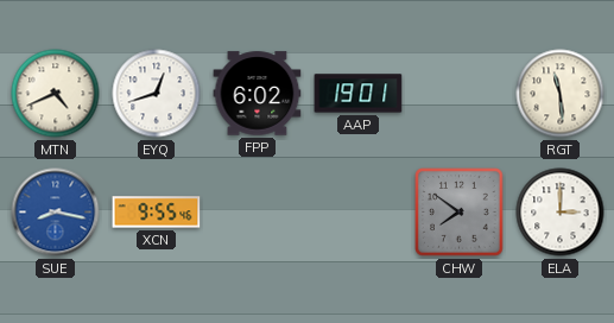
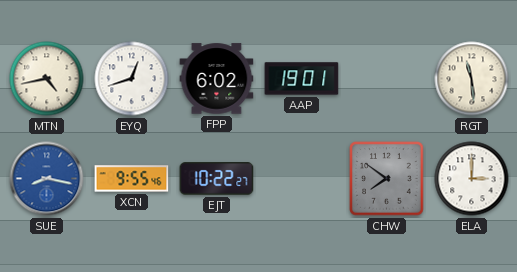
MTN: 4:41 -> 4:43
EJT: none -> 10:22
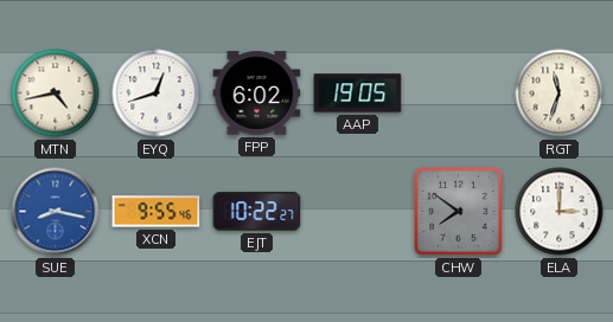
AAP: 19:01 -> 19:05
RGT: 11:29 -> 11:33
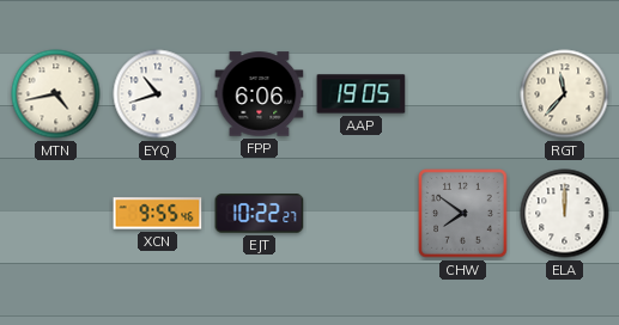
EYQ: 12:42 -> 10:42
FPP: 6:02 -> 6:06
RGT: 11:33 -> 11:37
SUE: 8:17 -> none
ELA: 3:00 -> 12:00
